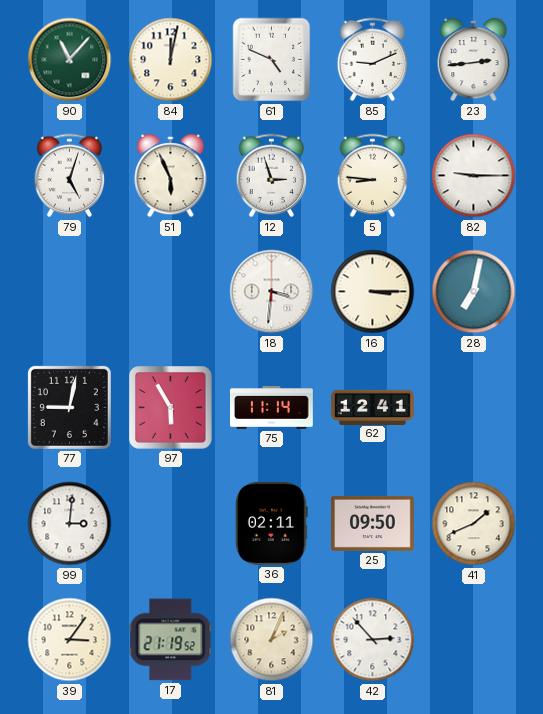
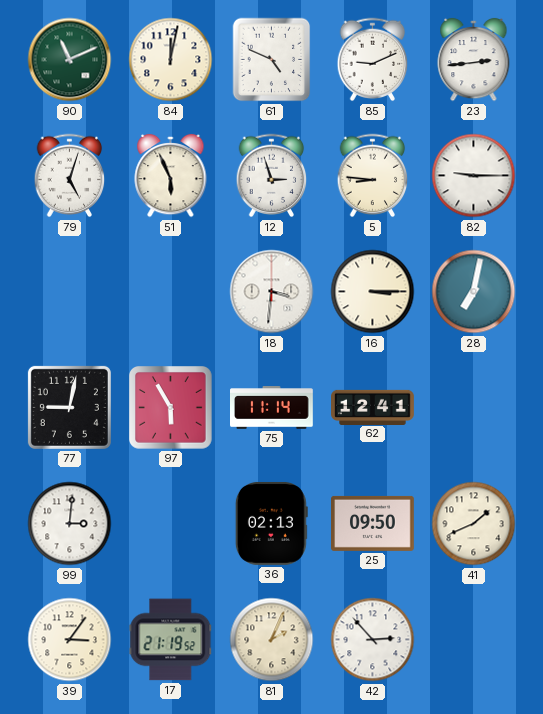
90: 11:07 -> 11:11
36: 02:11 -> 02:13
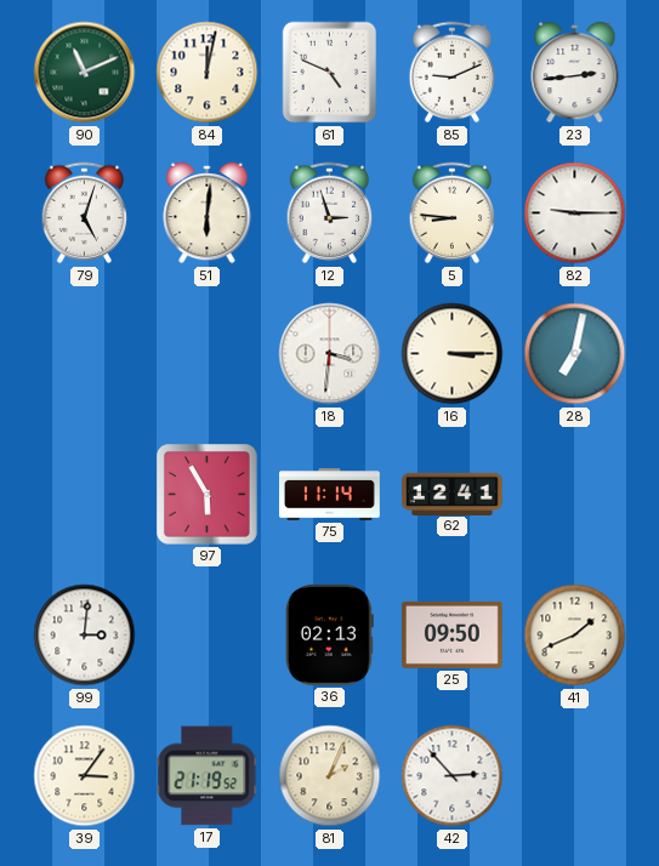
51: 5:56 -> 6:01
77: 9:02 -> none
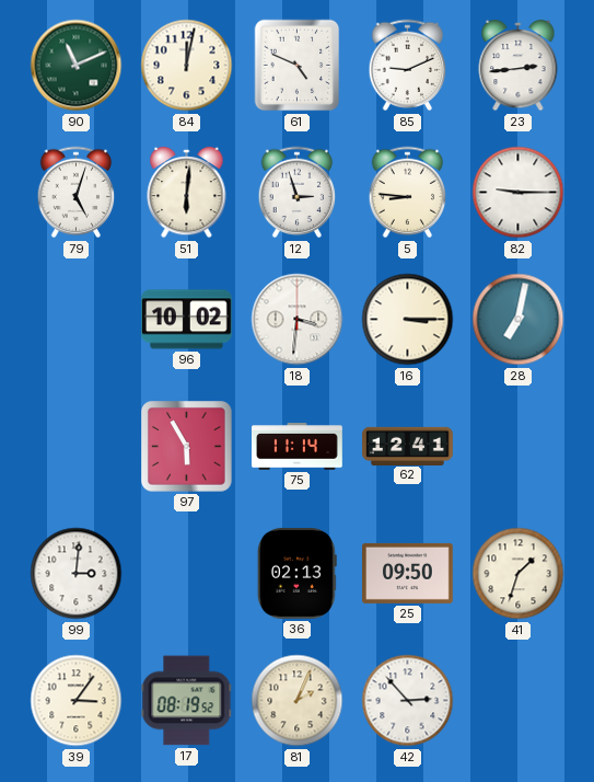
96: none -> 10:02
41: 1:41 -> 1:33
17: 21:19 -> 08:19
